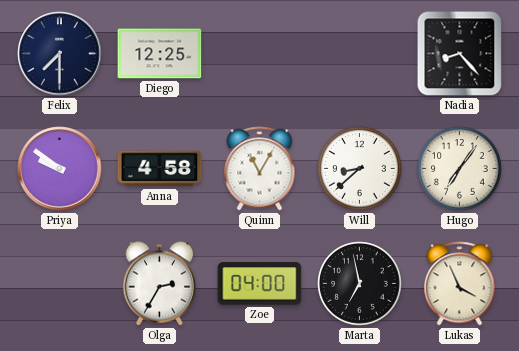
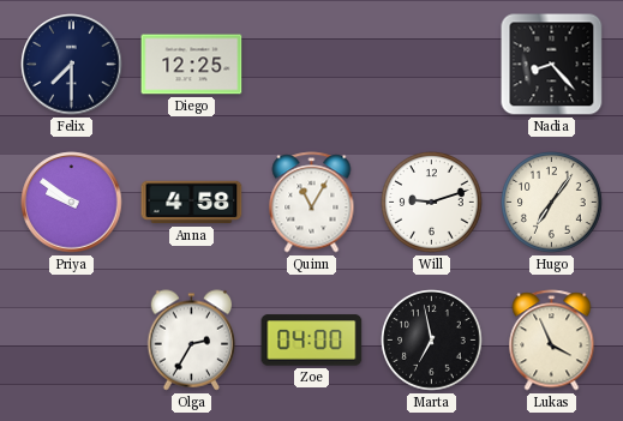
Will: 8:38 -> 9:12
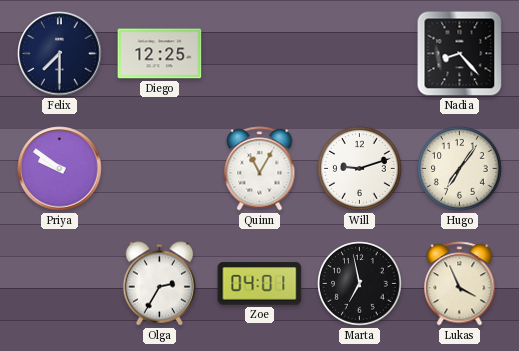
Anna: 4:58 -> none
Zoe: 04:00 -> 04:01
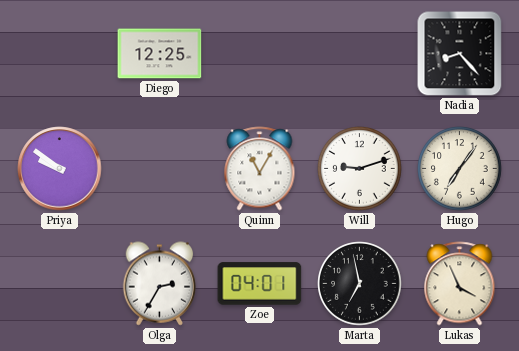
Felix: 7:30 -> none
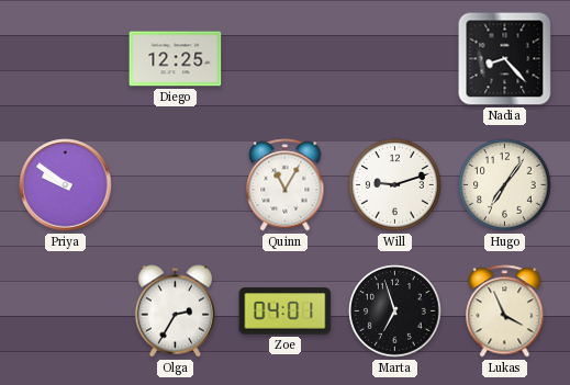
Marta: 6:58 -> 6:57
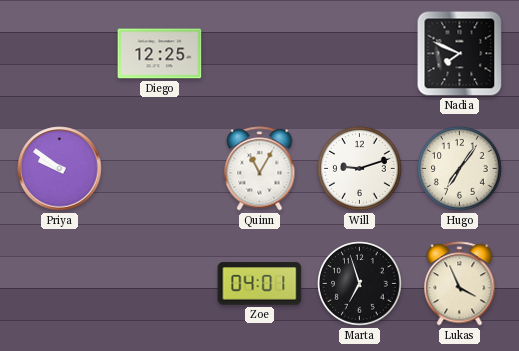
Nadia: 8:23 -> 7:49
Olga: 2:35 -> none
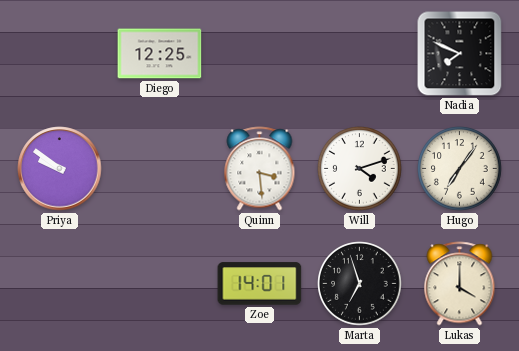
Quinn: 11:05 -> 3:29
Will: 9:12 -> 4:12
Zoe: 04:01 -> 14:01
Lukas: 3:56 -> 4:00
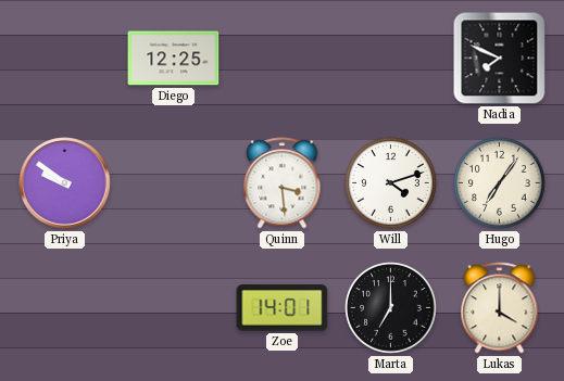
Marta: 6:57 -> 7:00
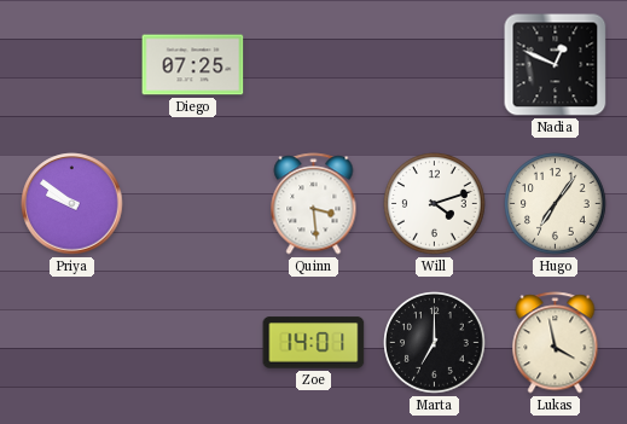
Diego: 12:25 -> 07:25
Nadia: 7:49 -> 12:49
Lukas: 4:00 -> 3:58
